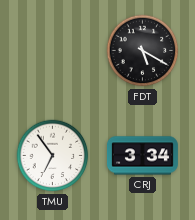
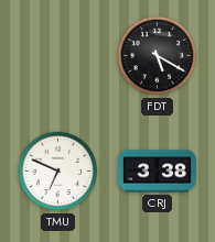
TMU: 6:54 -> 6:49
CRJ: 3:34 -> 3:38
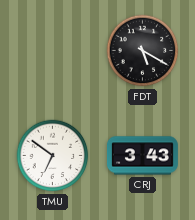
TMU: 6:49 -> 6:51
CRJ: 3:38 -> 3:43
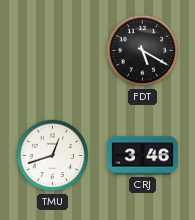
TMU: 6:51 -> 12:42
CRJ: 3:43 -> 3:46
